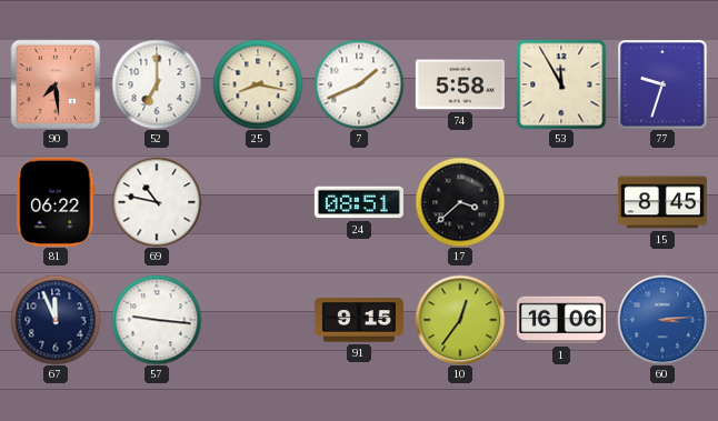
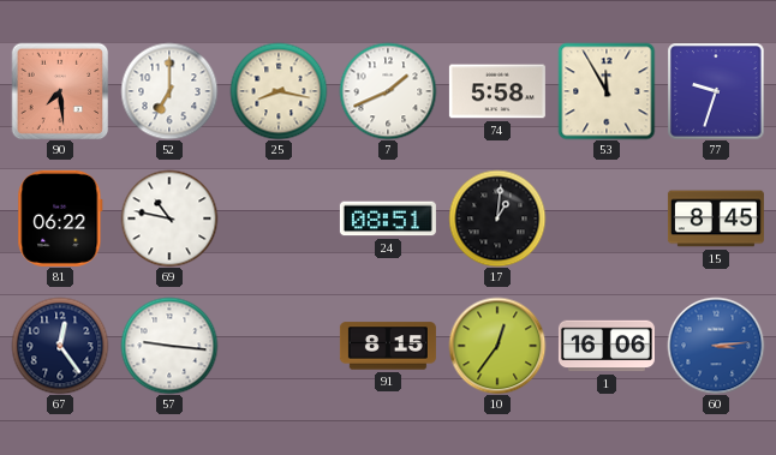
17: 3:38 -> 1:01
67: 11:56 -> 12:24
91: 9:15 -> 8:15
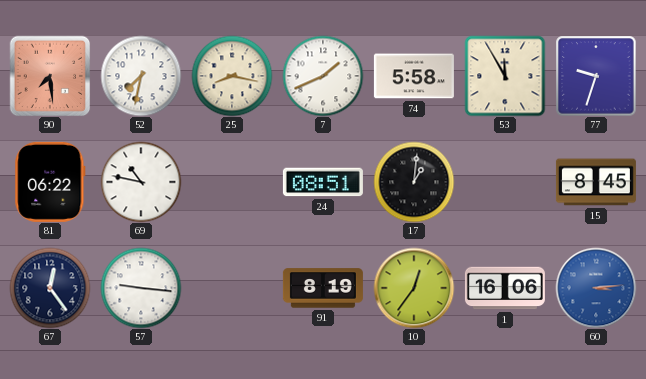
52: 7:00 -> 7:32
91: 8:15 -> 8:19
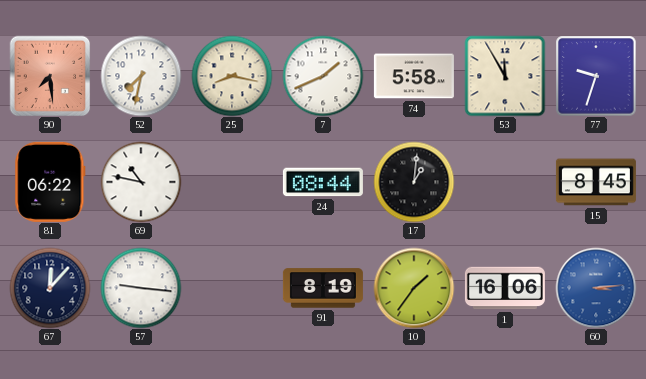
24: 08:51 -> 08:44
67: 12:24 -> 12:07
10: 12:36 -> 1:36
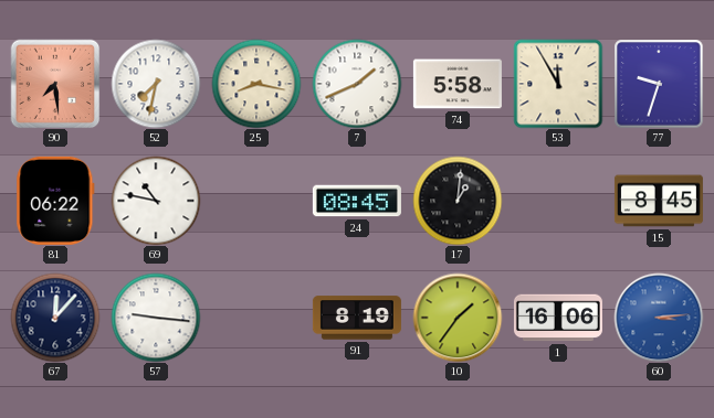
24: 08:44 -> 08:45
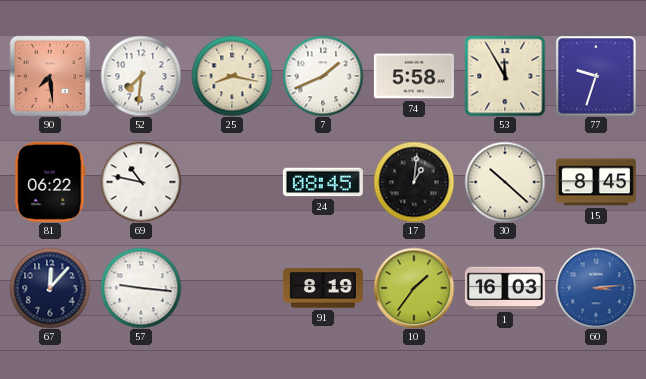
52: 7:32 -> 7:31
30: none -> 10:22
1: 16:06 -> 16:03
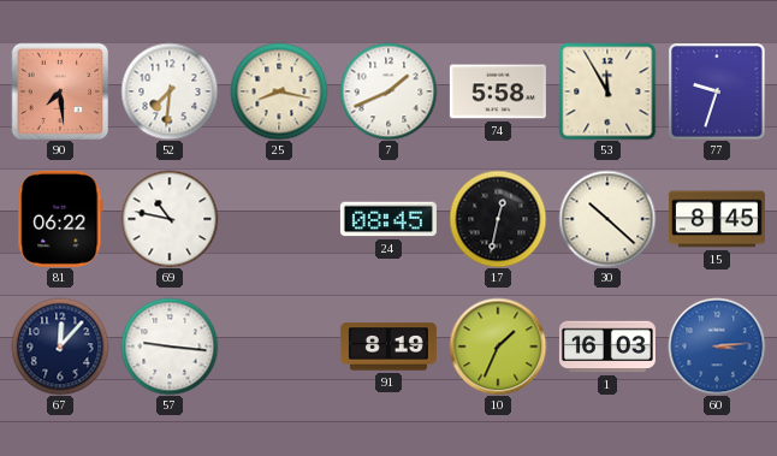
17: 1:01 -> 12:32
10: 1:36 -> 1:34
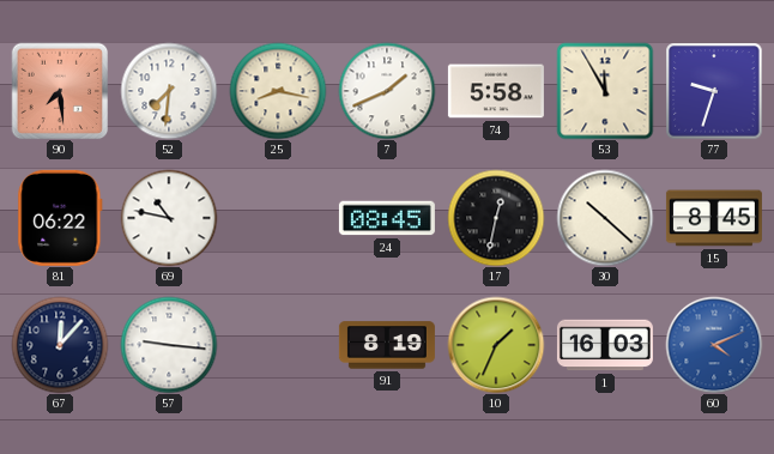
60: 3:14 -> 4:11
